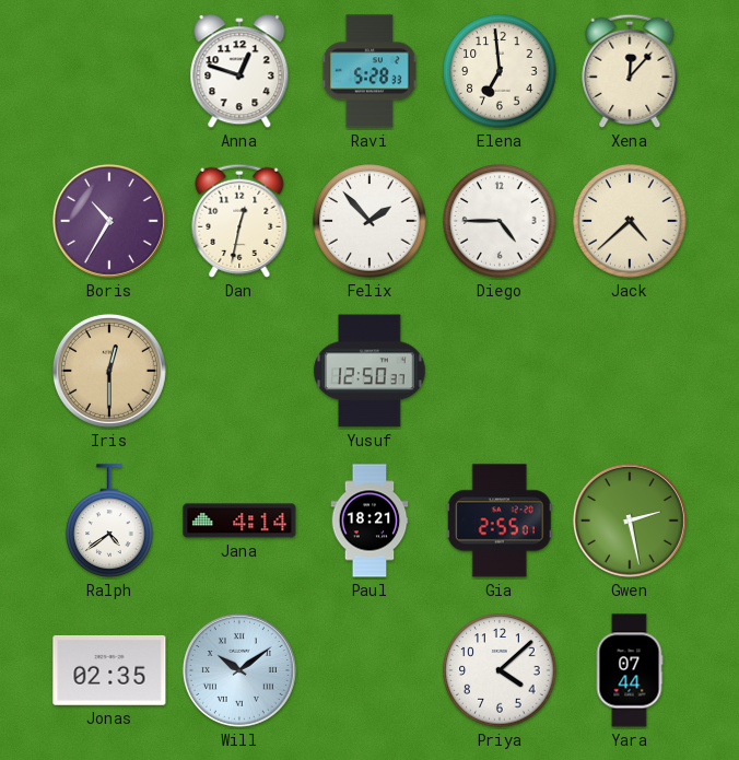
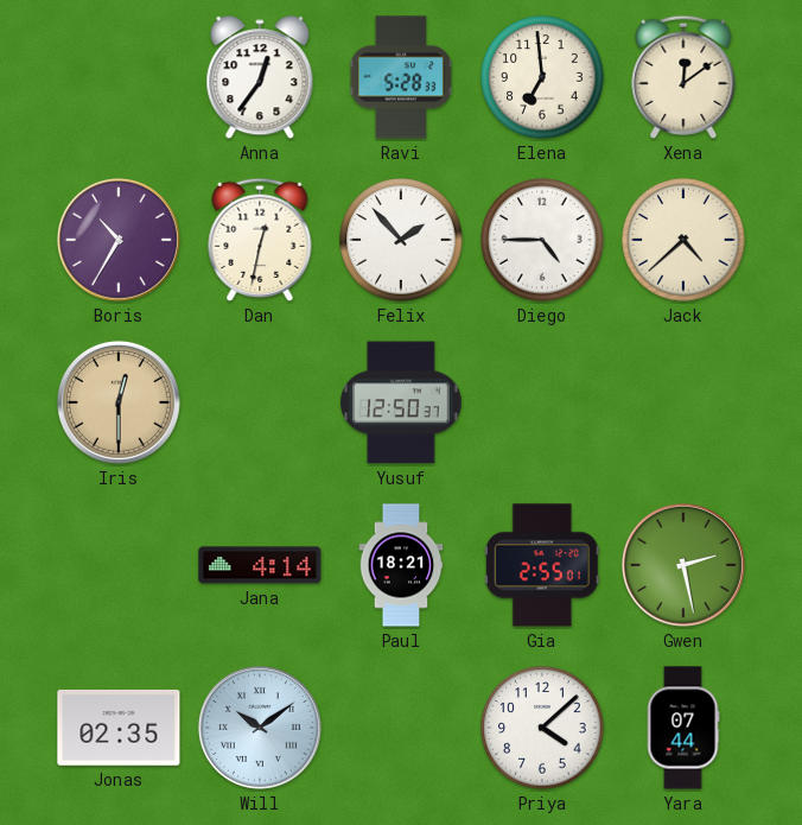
Anna: 12:48 -> 12:36
Xena: 12:07 -> 12:09
Ralph: 4:39 -> none
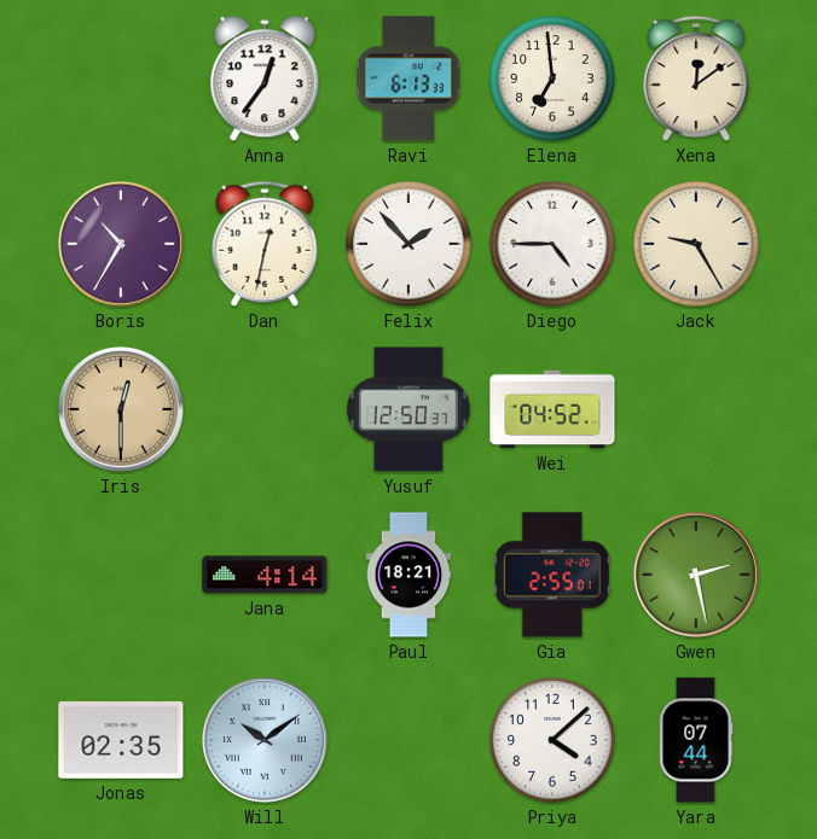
Ravi: 5:28 -> 6:13
Jack: 4:38 -> 9:25
Wei: none -> 04:52
